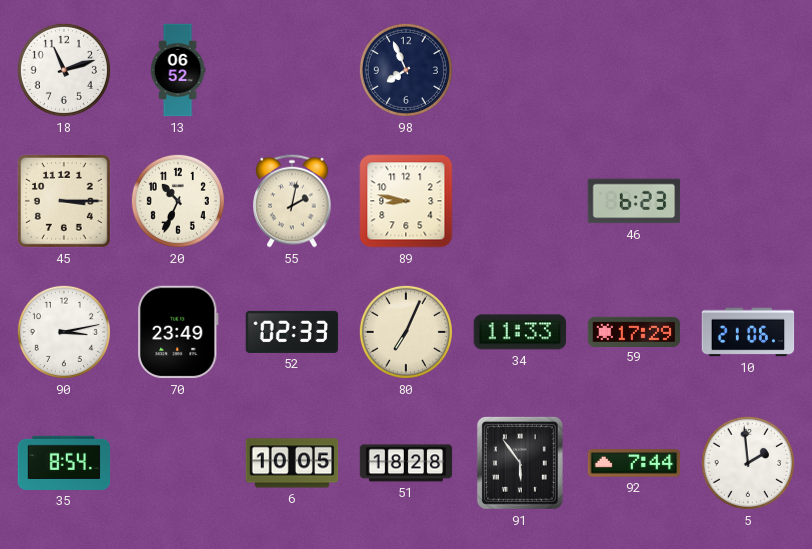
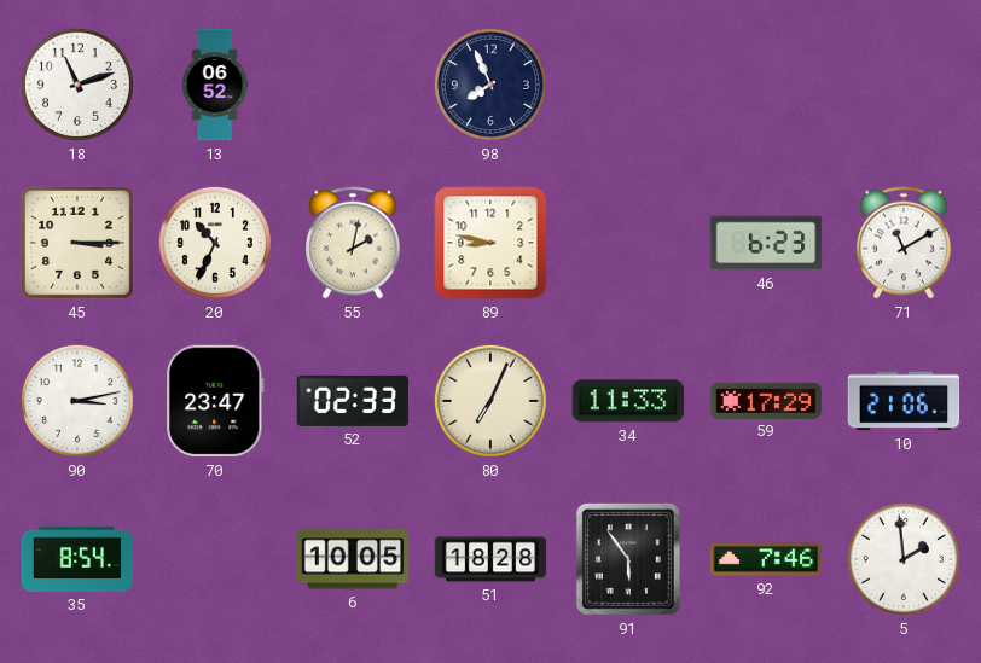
71: none -> 11:10
70: 23:49 -> 23:47
92: 7:44 -> 7:46
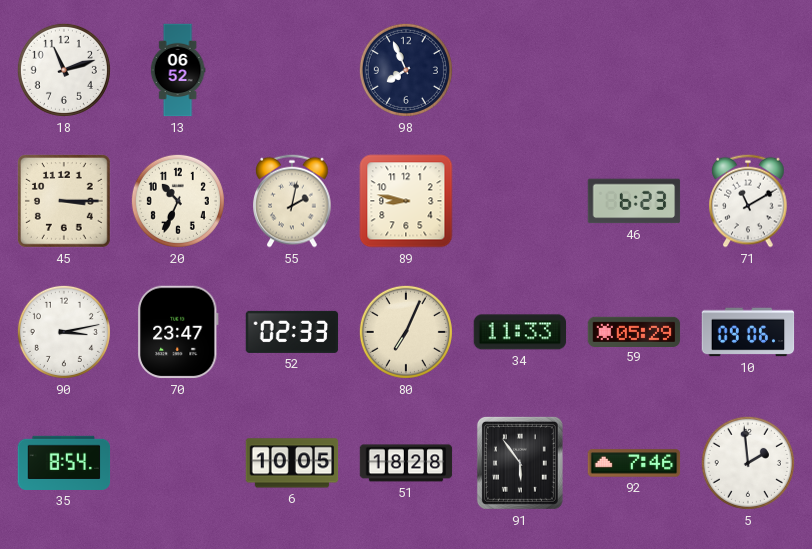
59: 17:29 -> 05:29
10: 21:06 -> 09:06
